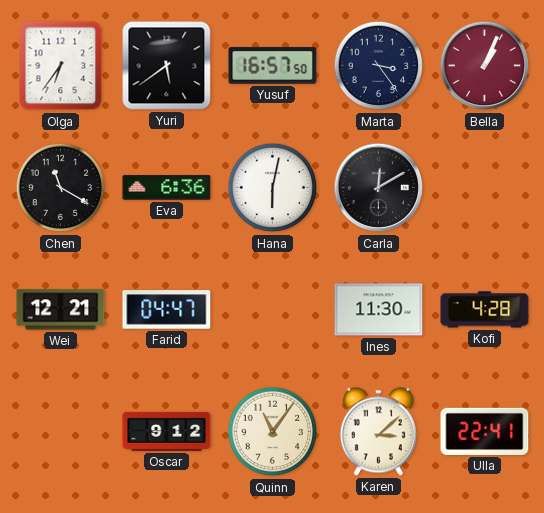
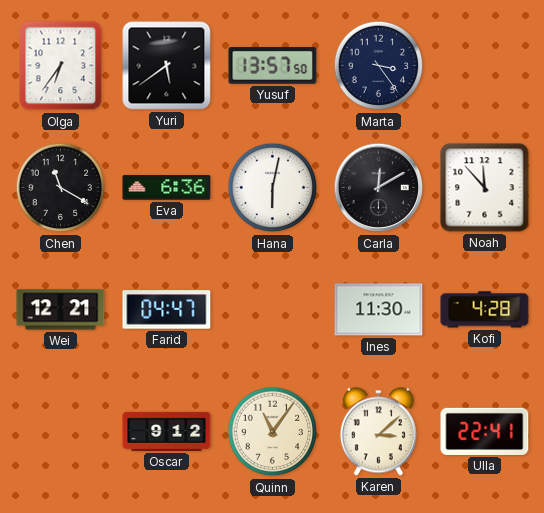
Yusuf: 16:57 -> 13:57
Bella: 1:04 -> none
Noah: none -> 11:53
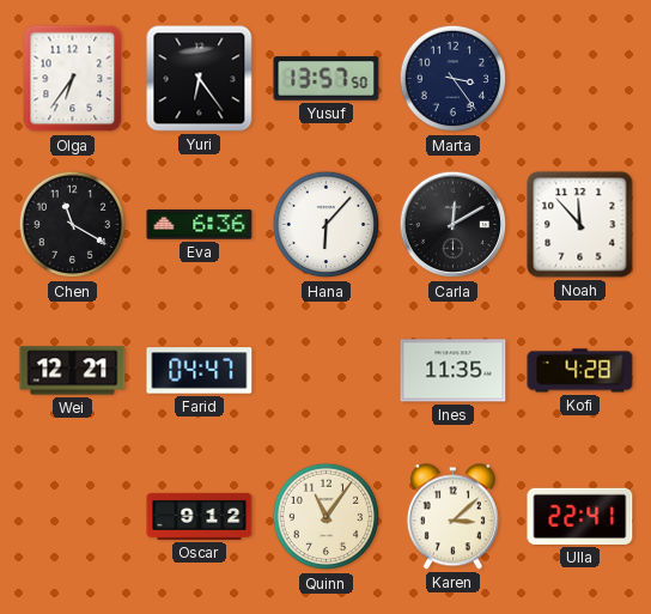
Yuri: 5:39 -> 6:24
Hana: 6:02 -> 6:07
Ines: 11:30 -> 11:35
